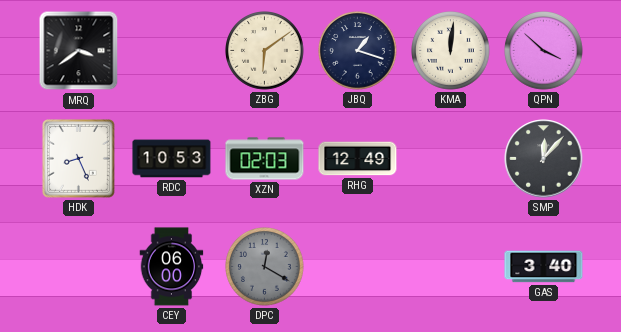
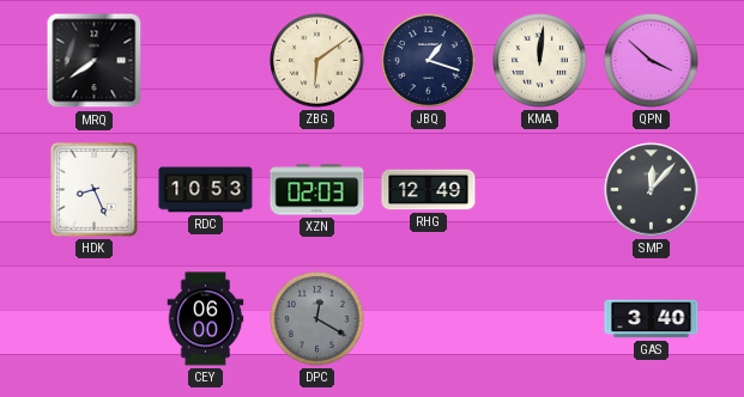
MRQ: 3:39 -> 7:39
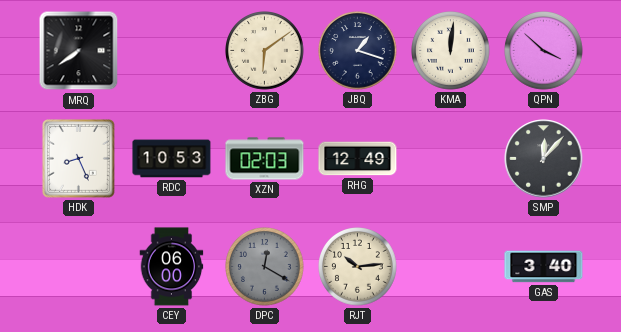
RJT: none -> 10:14
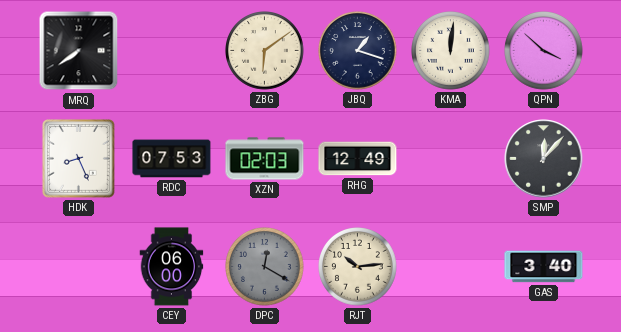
RDC: 10:53 -> 07:53
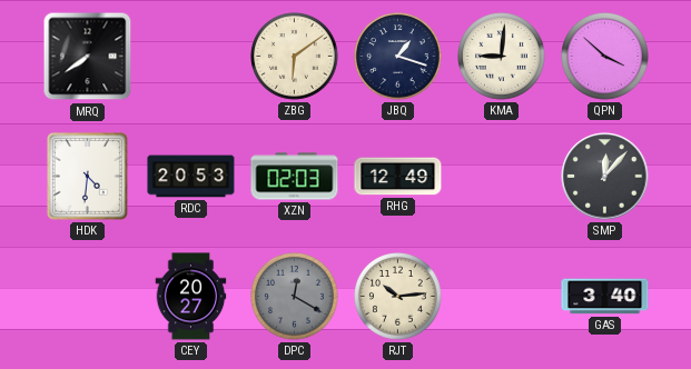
KMA: 12:01 -> 9:01
HDK: 8:26 -> 4:31
RDC: 07:53 -> 20:53
CEY: 06:00 -> 20:27
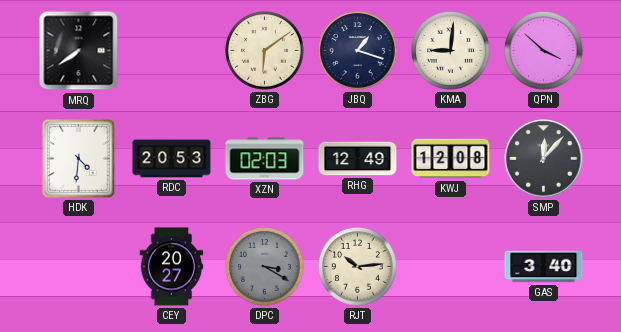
KWJ: none -> 12:08
DPC: 12:20 -> 3:20
